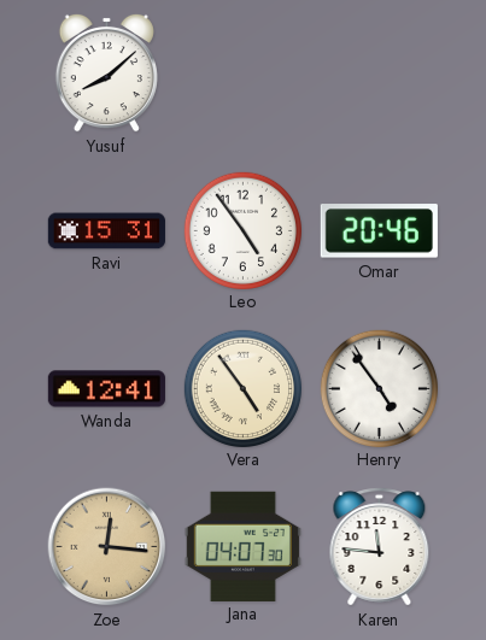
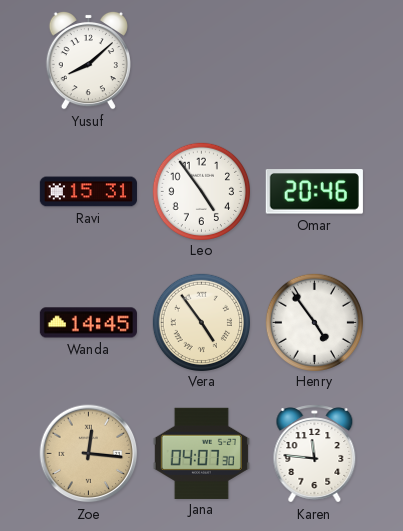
Wanda: 12:41 -> 14:45
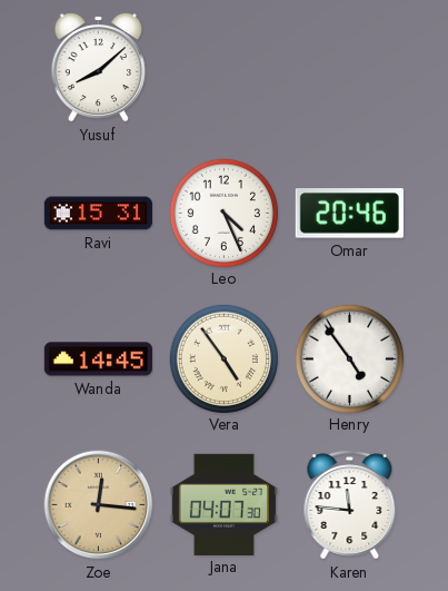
Leo: 4:54 -> 4:26
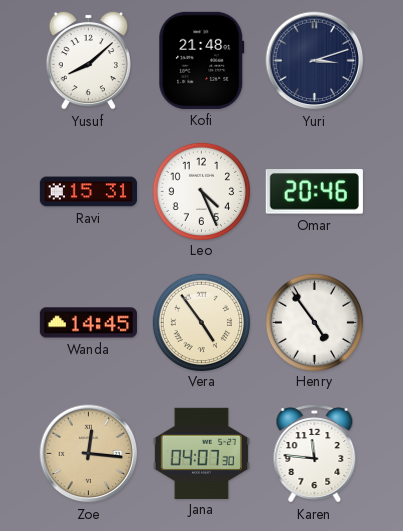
Kofi: none -> 21:48
Yuri: none -> 3:12
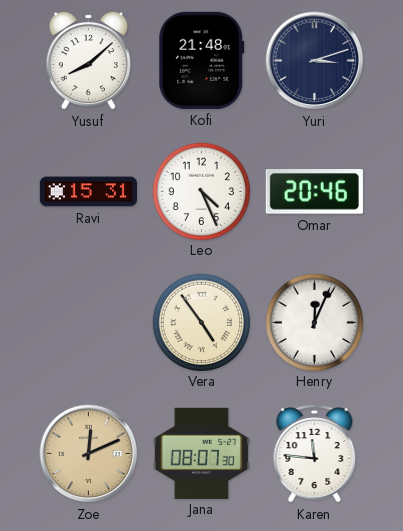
Wanda: 14:45 -> none
Henry: 4:54 -> 12:04
Zoe: 12:16 -> 12:11
Jana: 04:07 -> 08:07
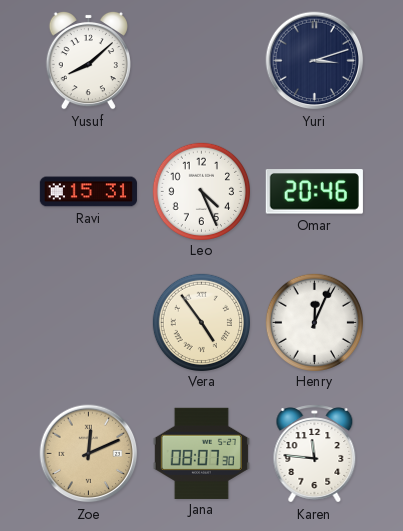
Kofi: 21:48 -> none
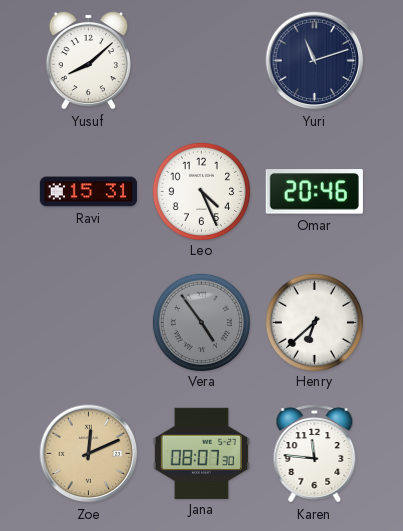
Yuri: 3:12 -> 11:12
Vera dial: cream -> grey
Henry: 12:04 -> 6:38
